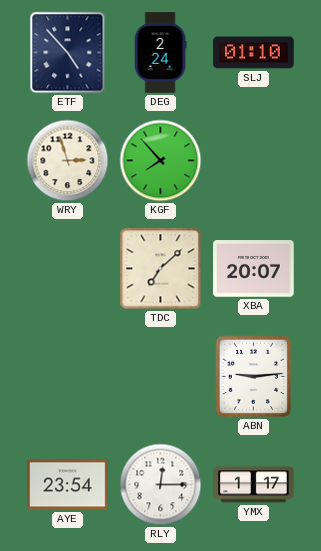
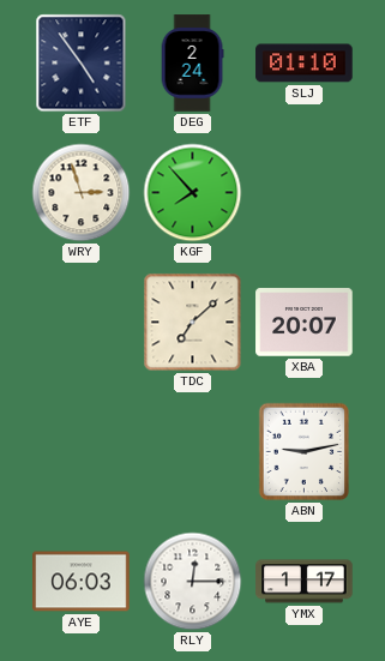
ETF: 4:53 -> 4:54
ABN: 9:14 -> 9:13
AYE: 23:54 -> 06:03
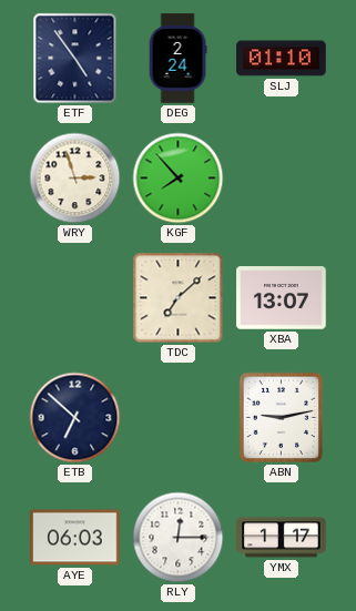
XBA: 20:07 -> 13:07
ETB: none -> 6:52
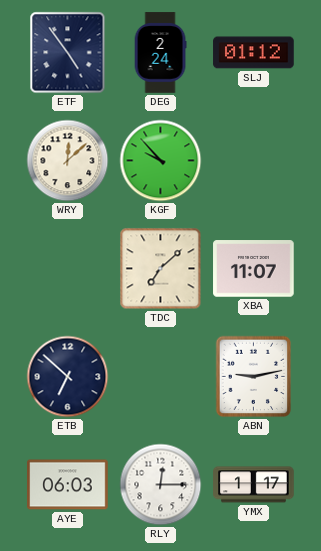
SLJ: 01:10 -> 01:12
WRY: 2:57 -> 12:08
KGF: 7:53 -> 9:53
XBA: 13:07 -> 11:07
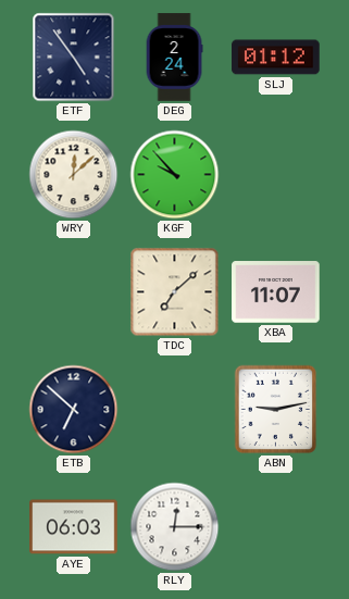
YMX: 1:17 -> none
